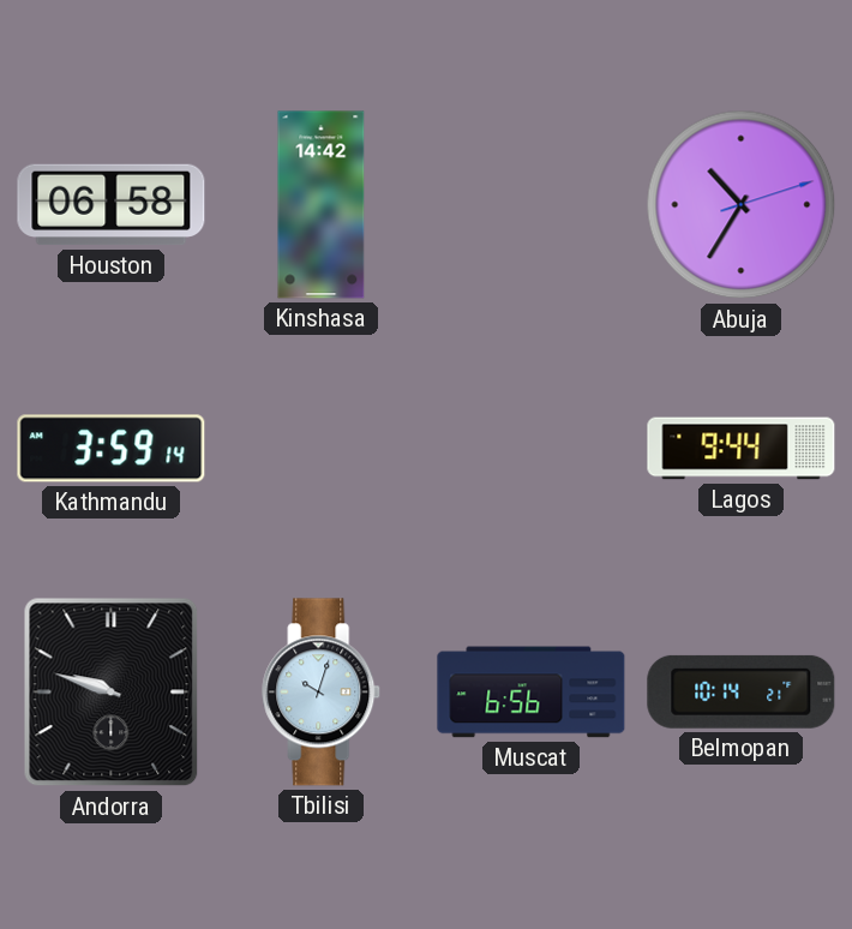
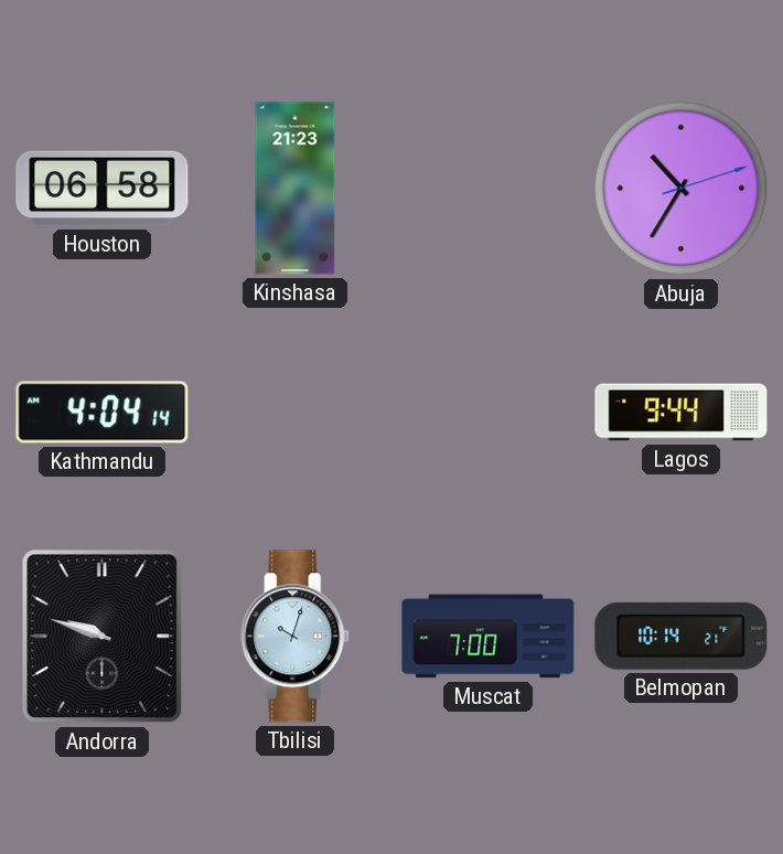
Kinshasa: 14:42 -> 21:23
Kathmandu: 3:59 -> 4:04
Muscat: 6:56 -> 7:00
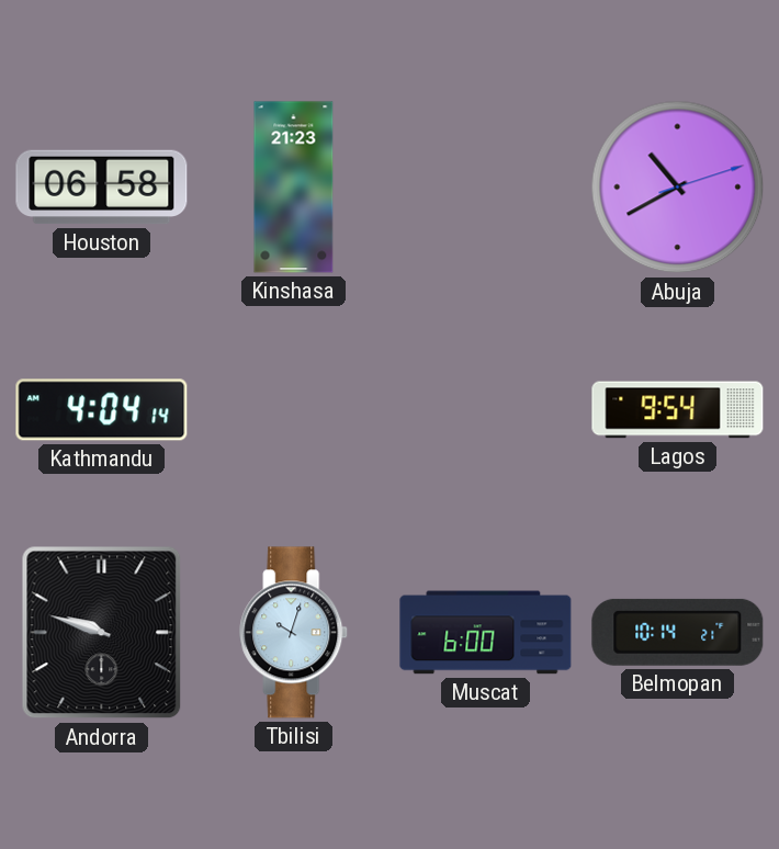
Abuja: 10:35 -> 10:40
Lagos: 9:44 -> 9:54
Muscat: 7:00 -> 6:00
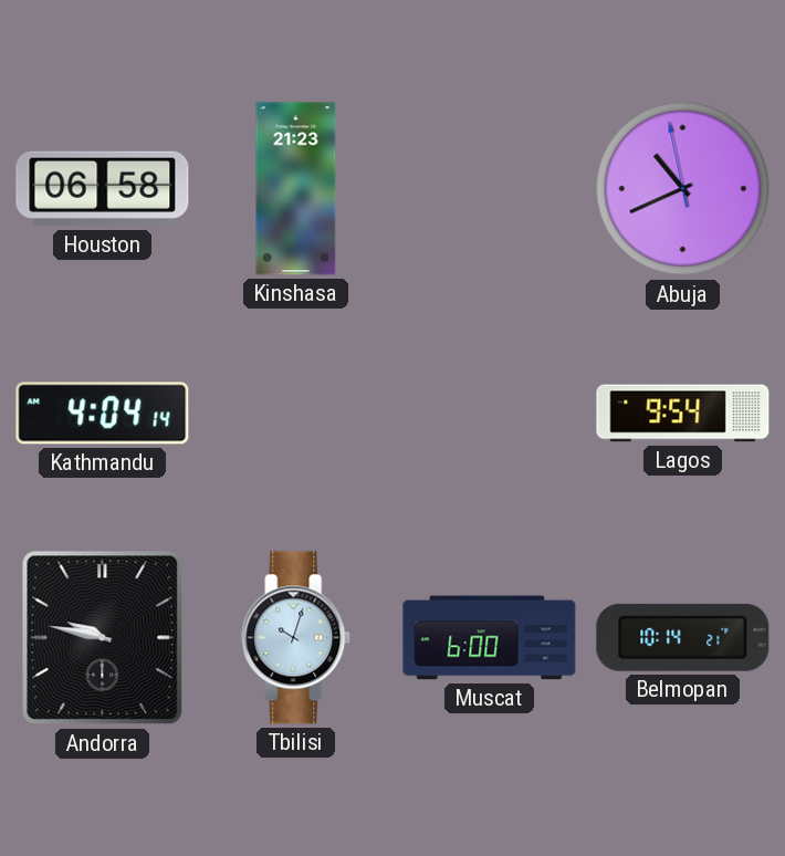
Abuja: 10:40:12 -> 10:40:58
Andorra: 9:48 -> 9:47
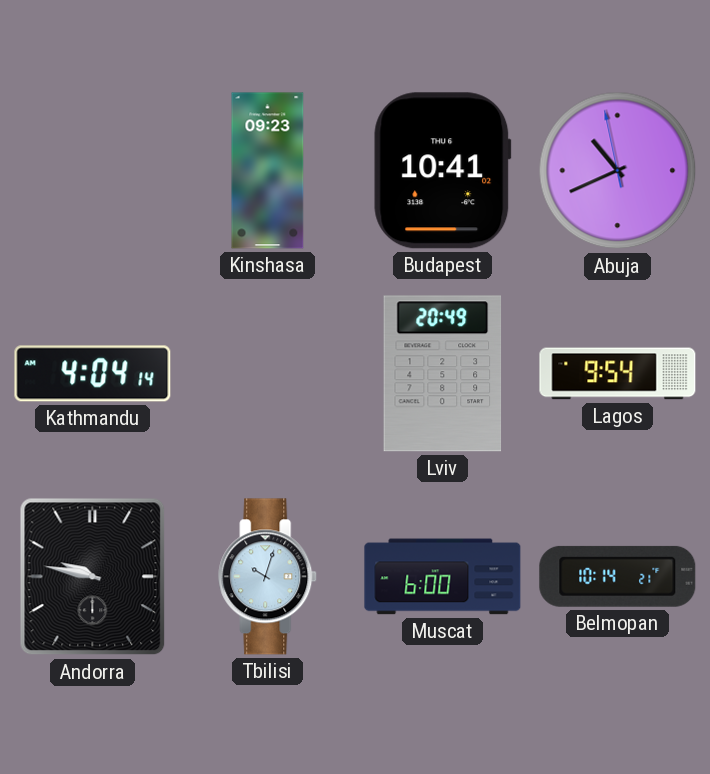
Houston: 06:58 -> none
Kinshasa: 21:23 -> 09:23
Budapest: none -> 10:41
Lviv: none -> 20:49
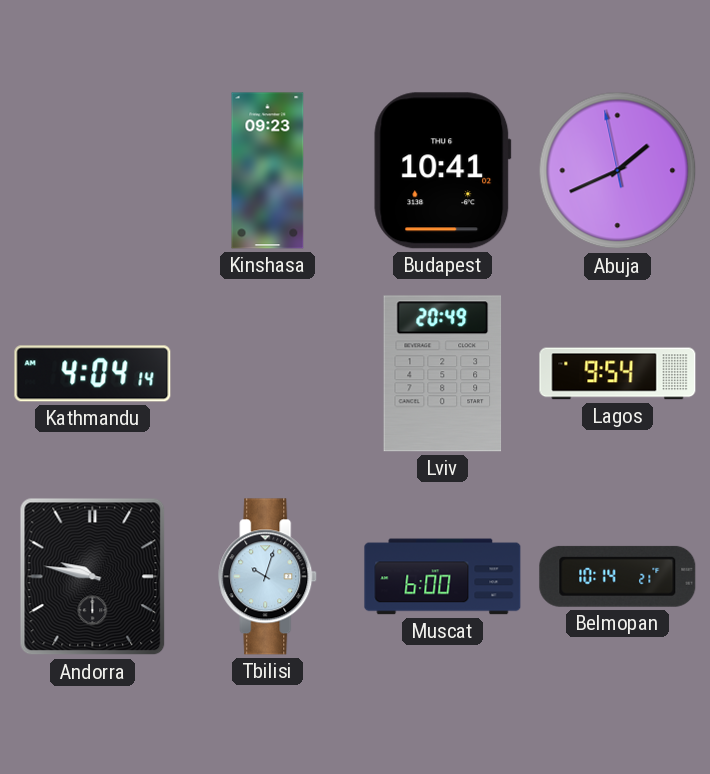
Abuja: 10:40 -> 1:40
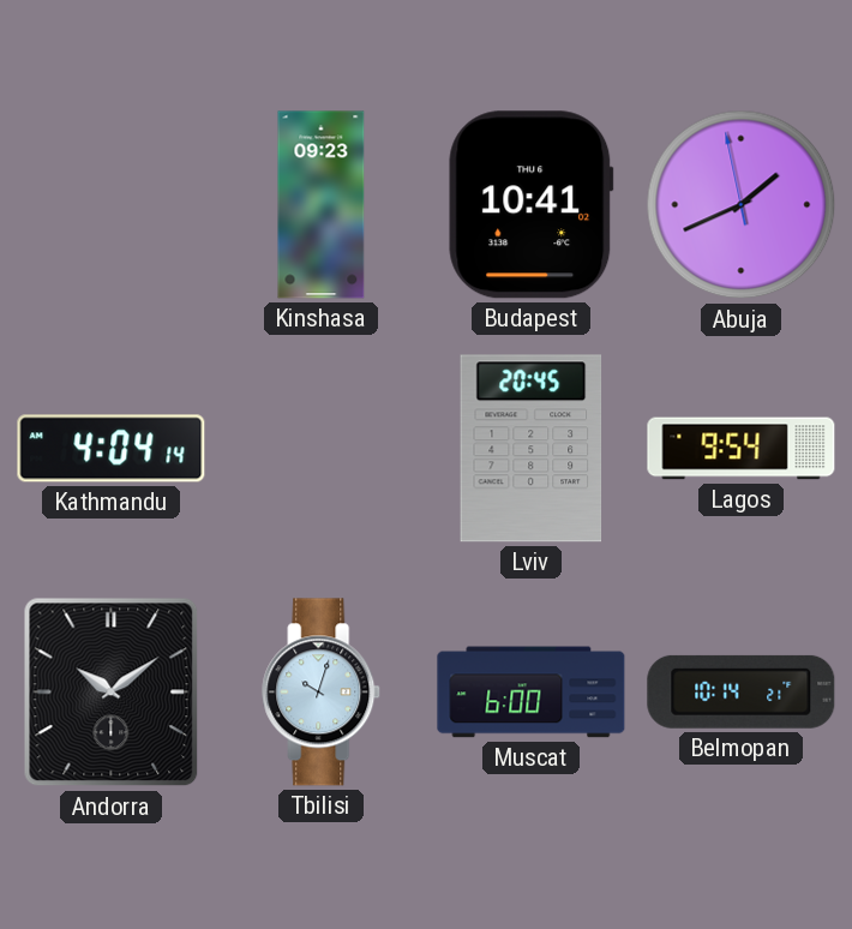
Lviv: 20:49 -> 20:45
Andorra: 9:47 -> 10:09
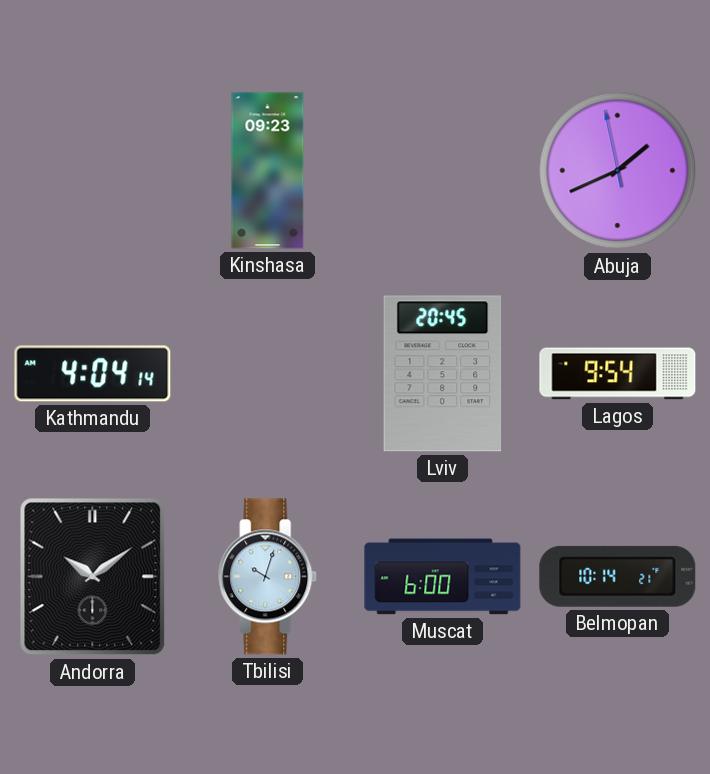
Budapest: 10:41 -> none
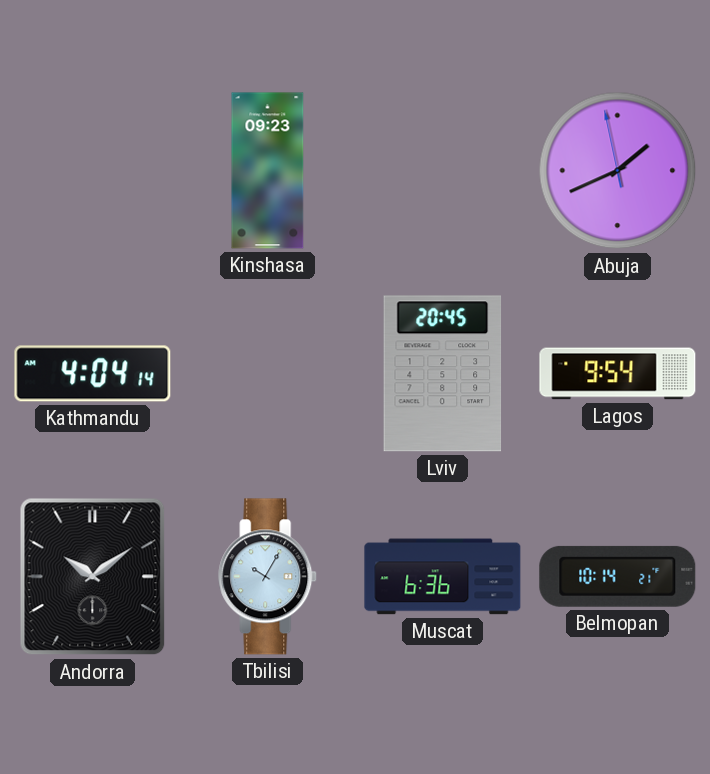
Tbilisi: 10:03 -> 10:05
Muscat: 6:00 -> 6:36
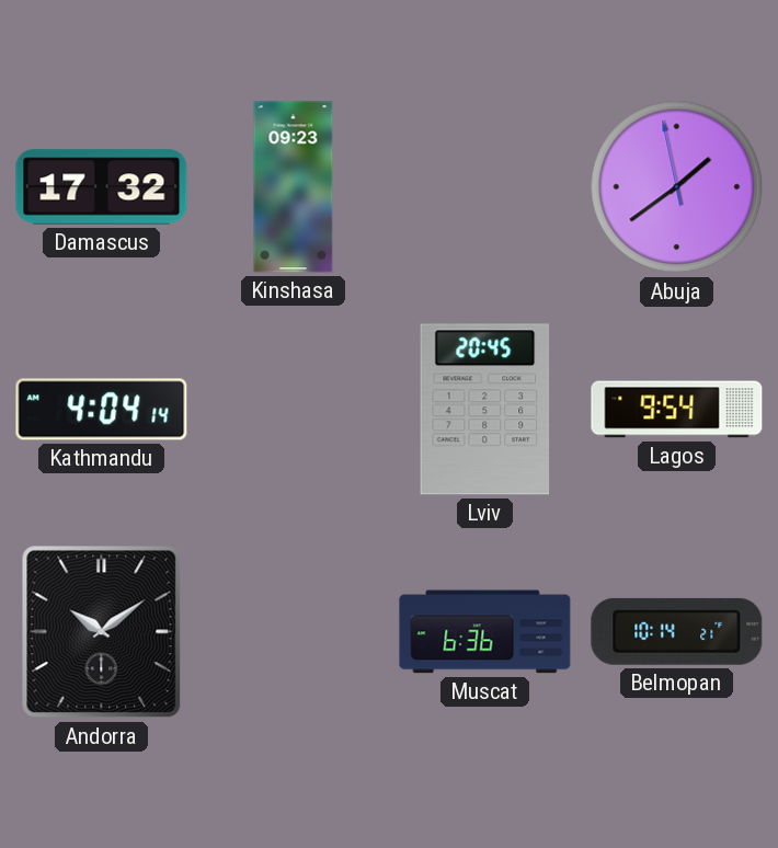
Damascus: none -> 17:32
Abuja: 1:40 -> 1:38
Tbilisi: 10:05 -> none
